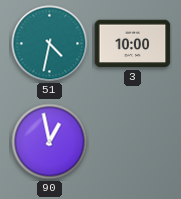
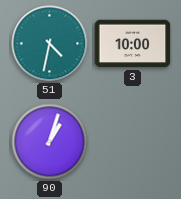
90: 12:58 -> 1:03
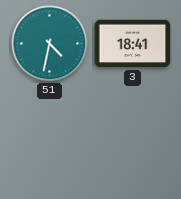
3: 10:00 -> 18:41
90: 1:03 -> none
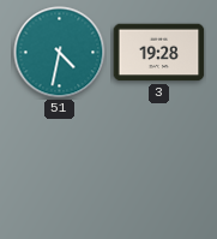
3: 18:41 -> 19:28
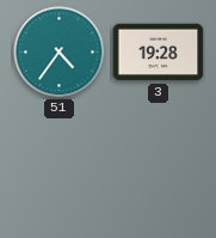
51: 4:32 -> 4:36
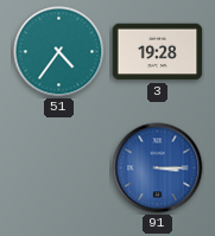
91: none -> 3:15
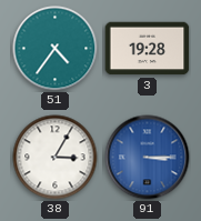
38: none -> 3:05
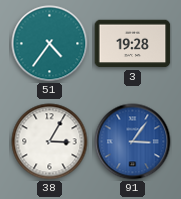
91: 3:15 -> 3:06
